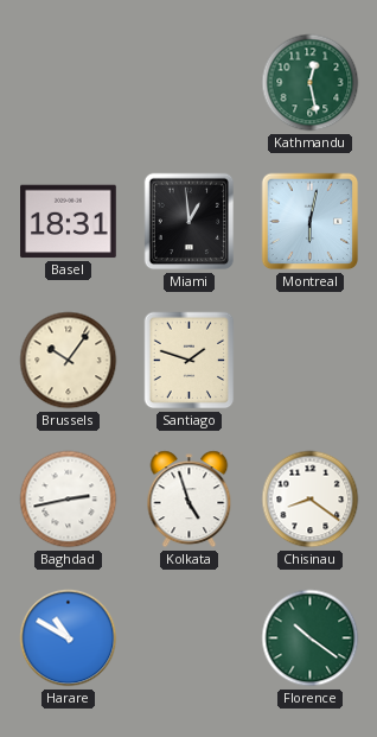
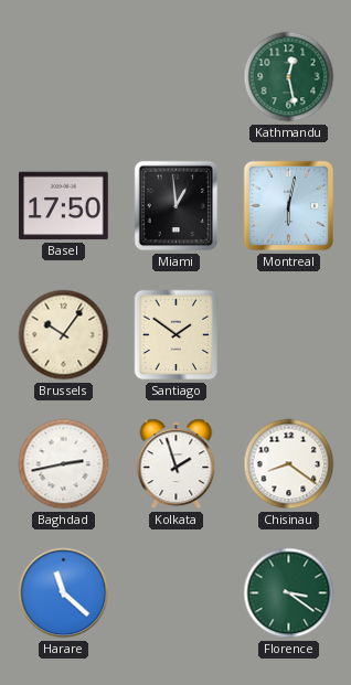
Basel: 18:31 -> 17:50
Santiago: 1:48 -> 1:51
Kolkata: 4:57 -> 1:57
Harare: 10:50 -> 11:22
Florence: 10:21 -> 3:21
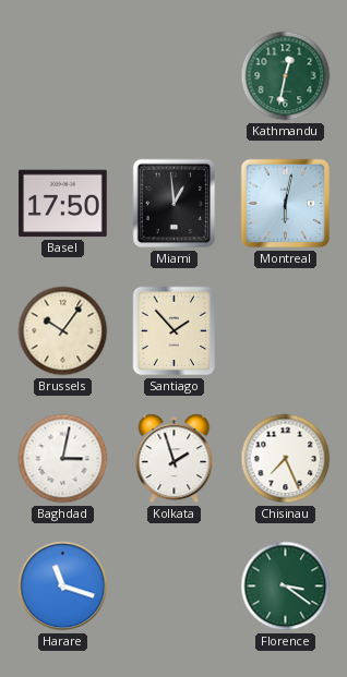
Kathmandu: 12:28 -> 12:32
Santiago: 1:51 -> 1:53
Baghdad: 2:43 -> 3:02
Chisinau: 8:21 -> 7:26
Harare: 11:22 -> 11:18
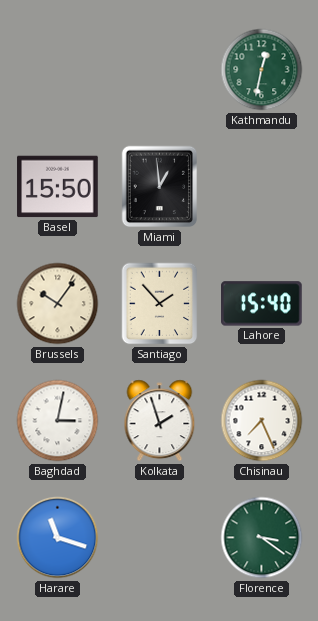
Basel: 17:50 -> 15:50
Montreal: 6:02 -> none
Lahore: none -> 15:40
